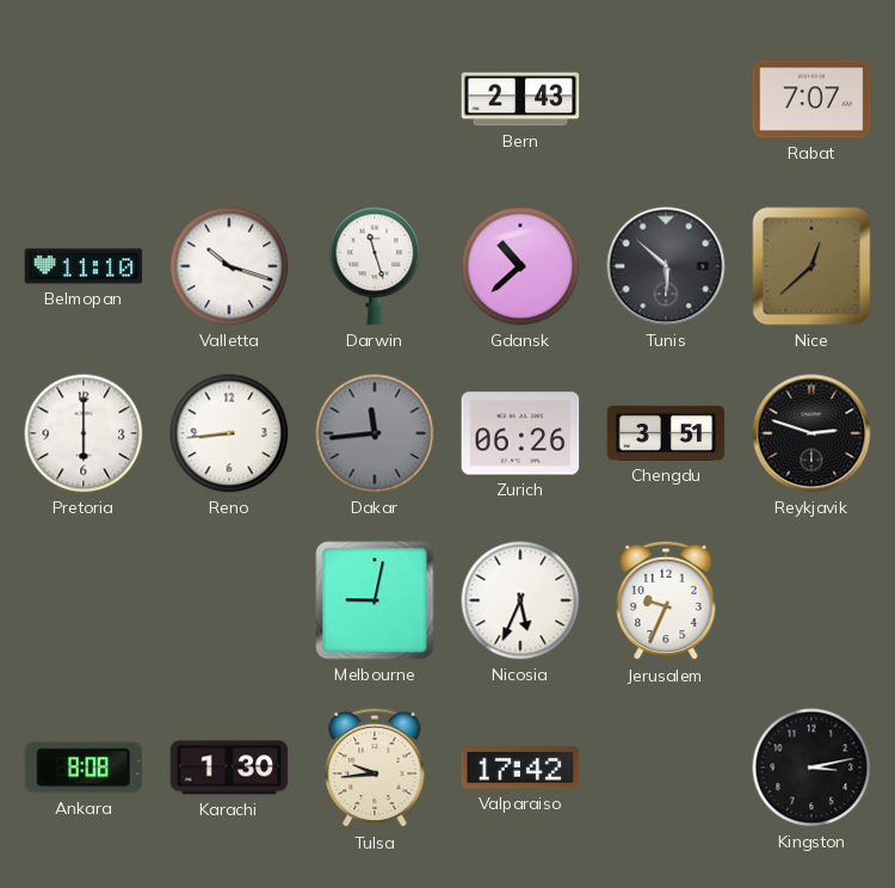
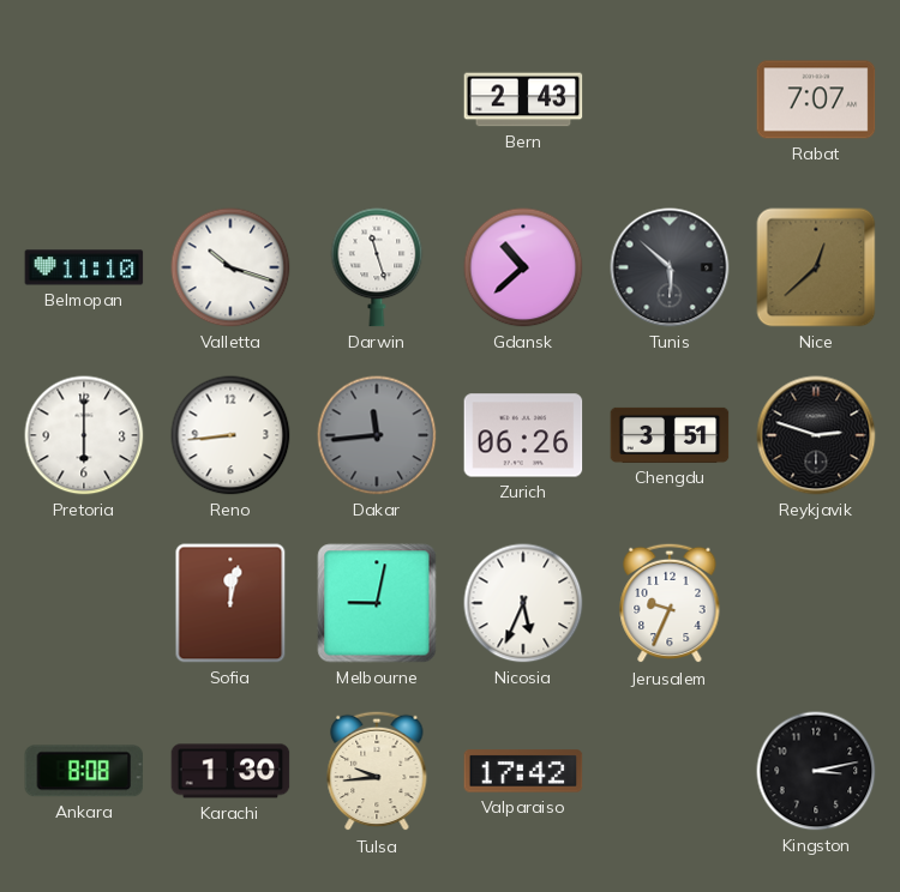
Sofia: none -> 12:02
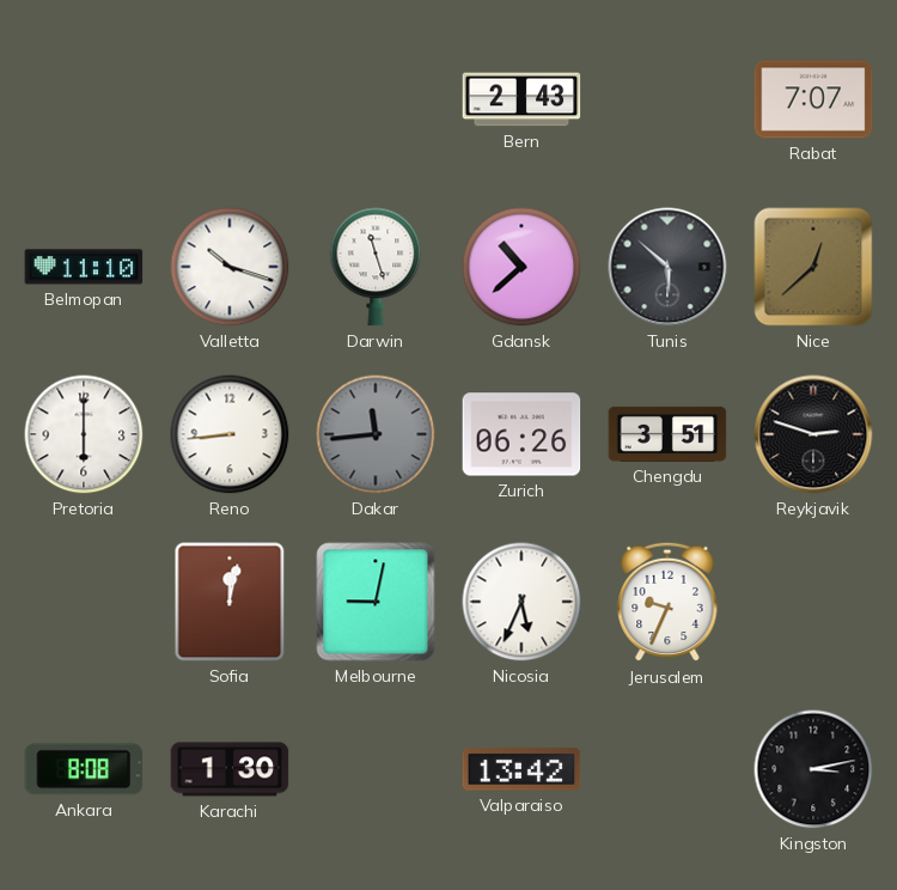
Tulsa: 9:44 -> none
Valparaiso: 17:42 -> 13:42
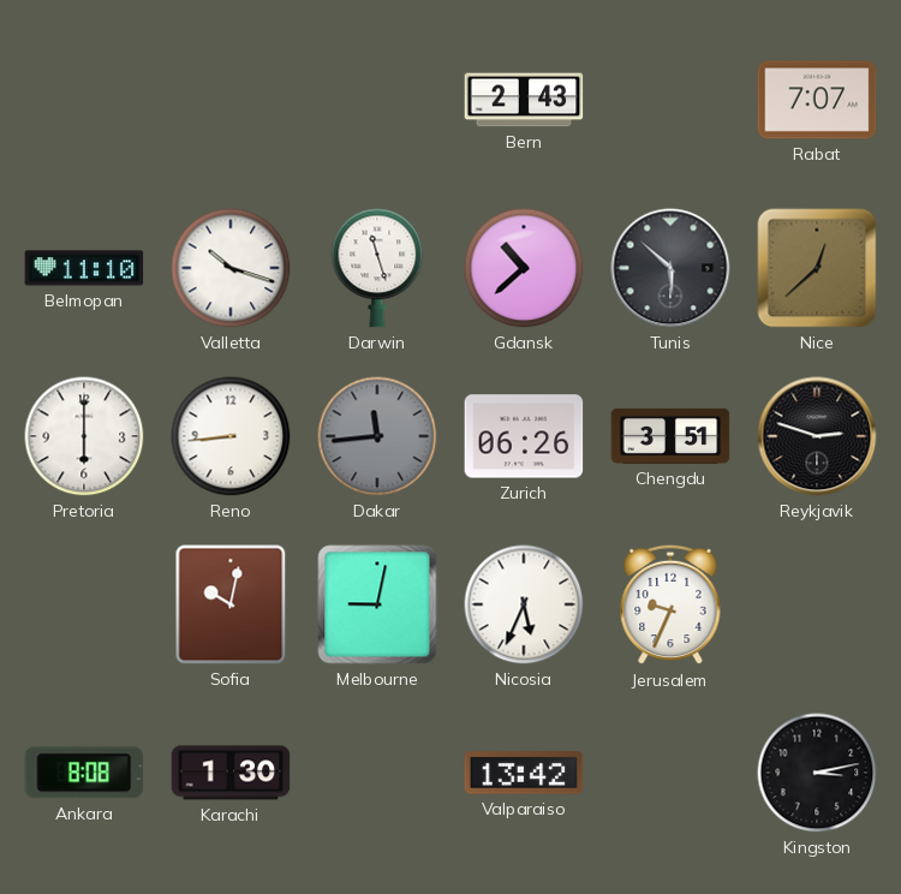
Sofia: 12:02 -> 10:02
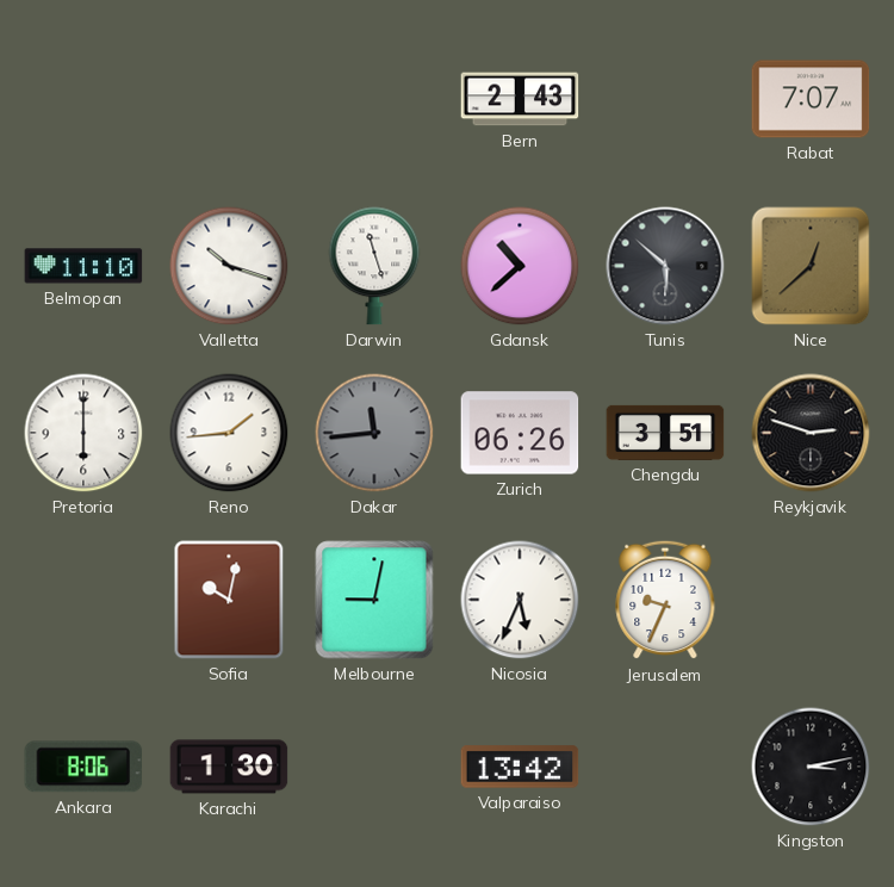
Reno: 8:44 -> 1:44
Ankara: 8:08 -> 8:06
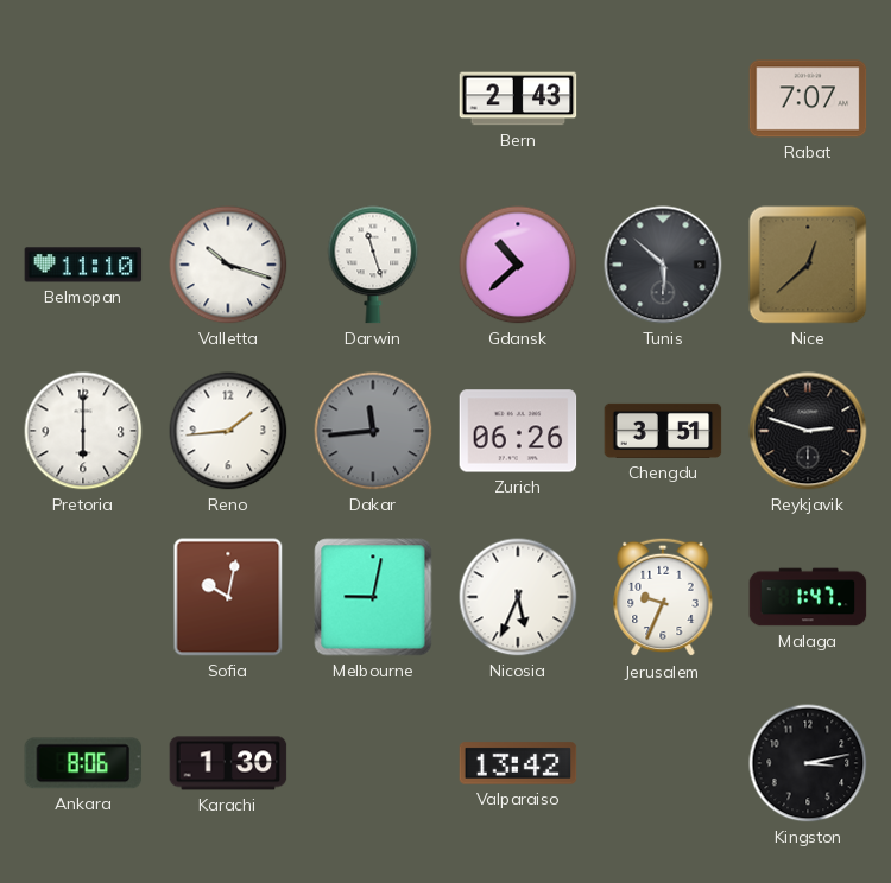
Malaga: none -> 1:47
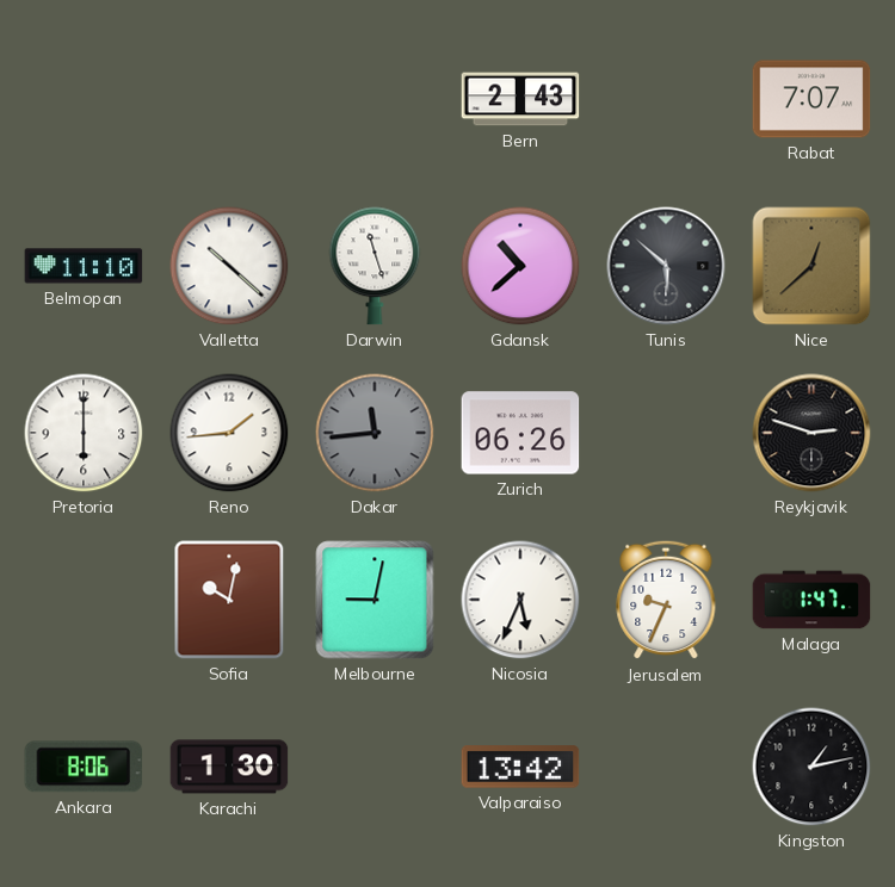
Valletta: 10:18 -> 10:22
Chengdu: 3:51 -> none
Kingston: 3:13 -> 1:13
